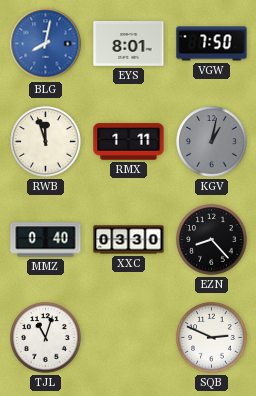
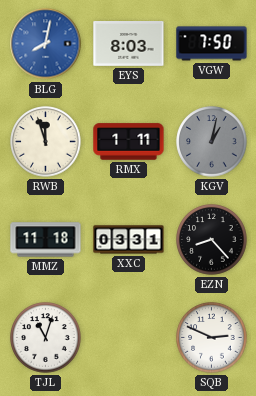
EYS: 8:01 -> 8:03
MMZ: 0:40 -> 11:18
XXC: 03:30 -> 03:31
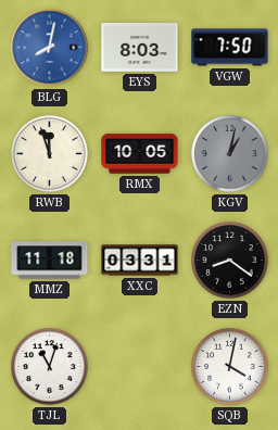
RMX: 1:11 -> 10:05
EZN: 8:23 -> 8:21
SQB: 2:49 -> 4:02
